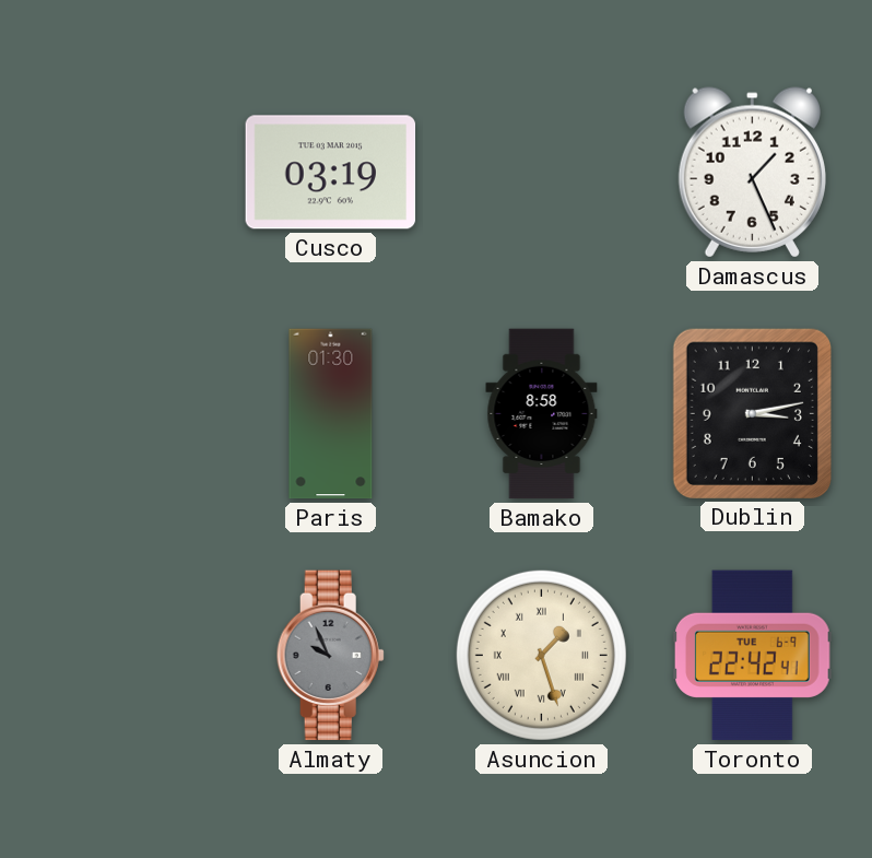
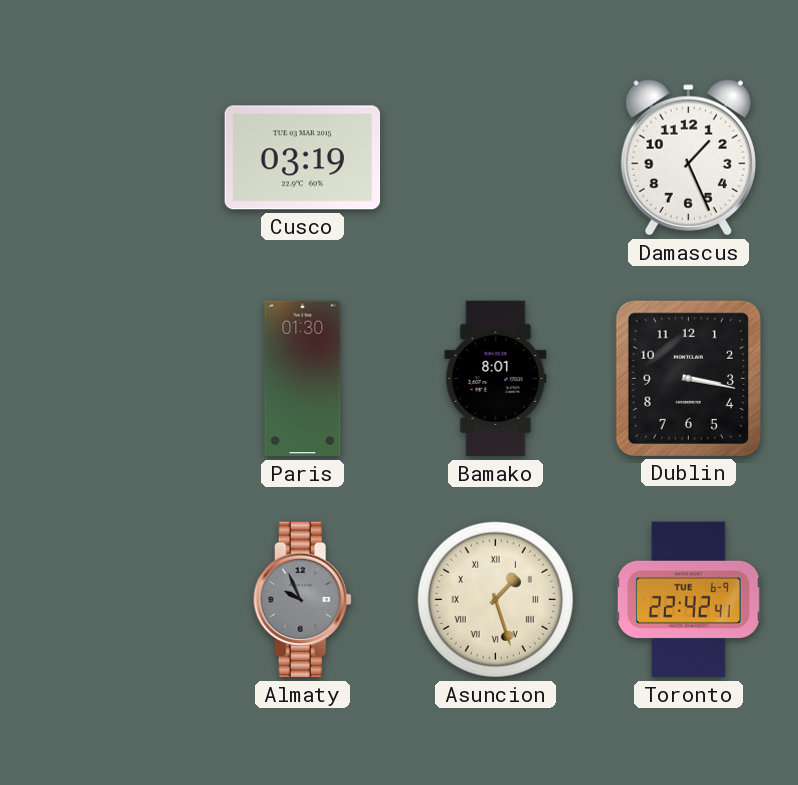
Bamako: 8:58 -> 8:01
Dublin: 3:13 -> 3:17
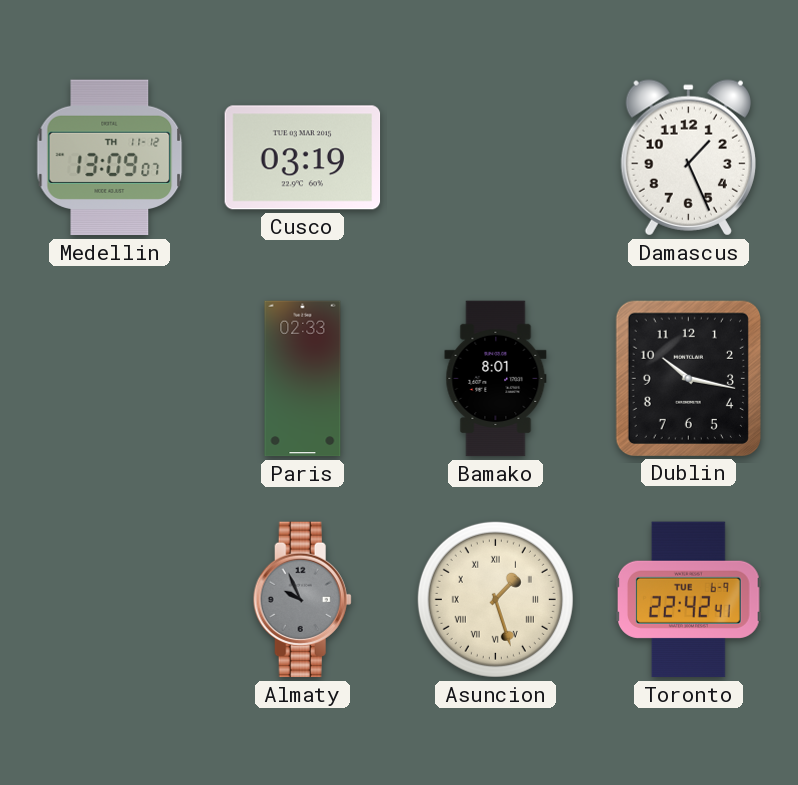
Medellin: none -> 13:09
Paris: 01:30 -> 02:33
Dublin: 3:17 -> 10:17
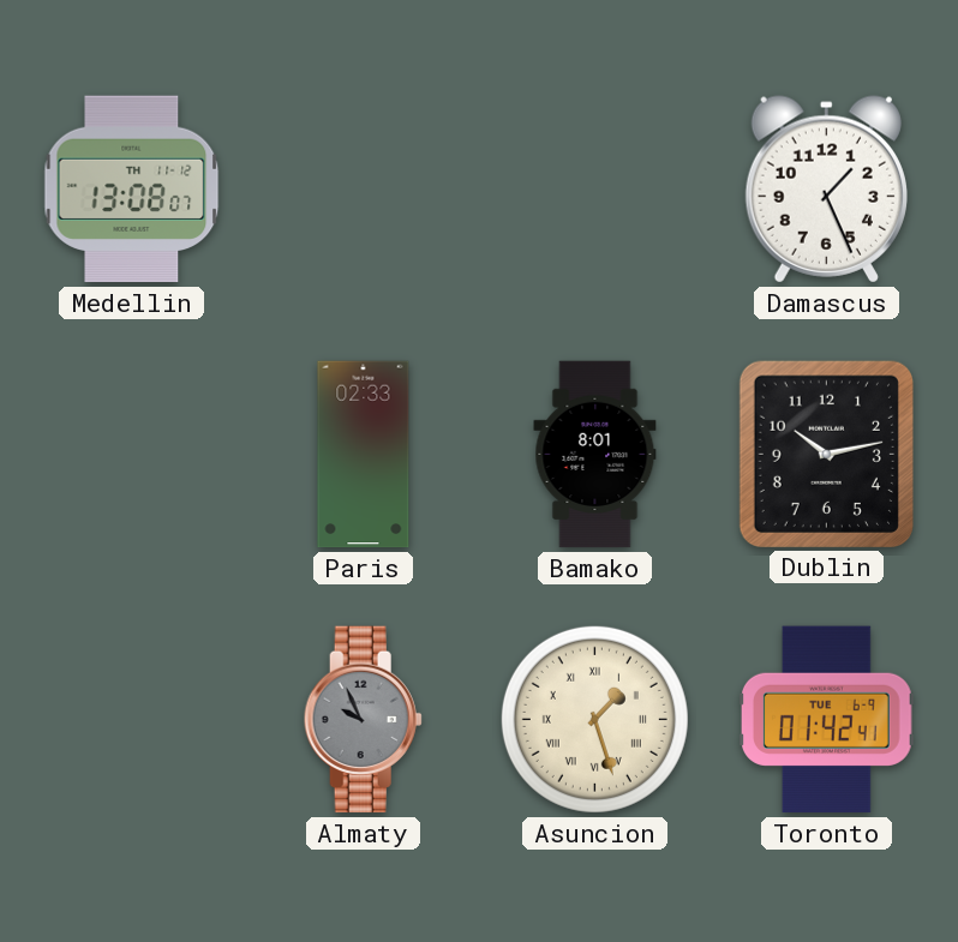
Medellin: 13:09 -> 13:08
Cusco: 03:19 -> none
Dublin: 10:17 -> 10:13
Toronto: 22:42 -> 01:42
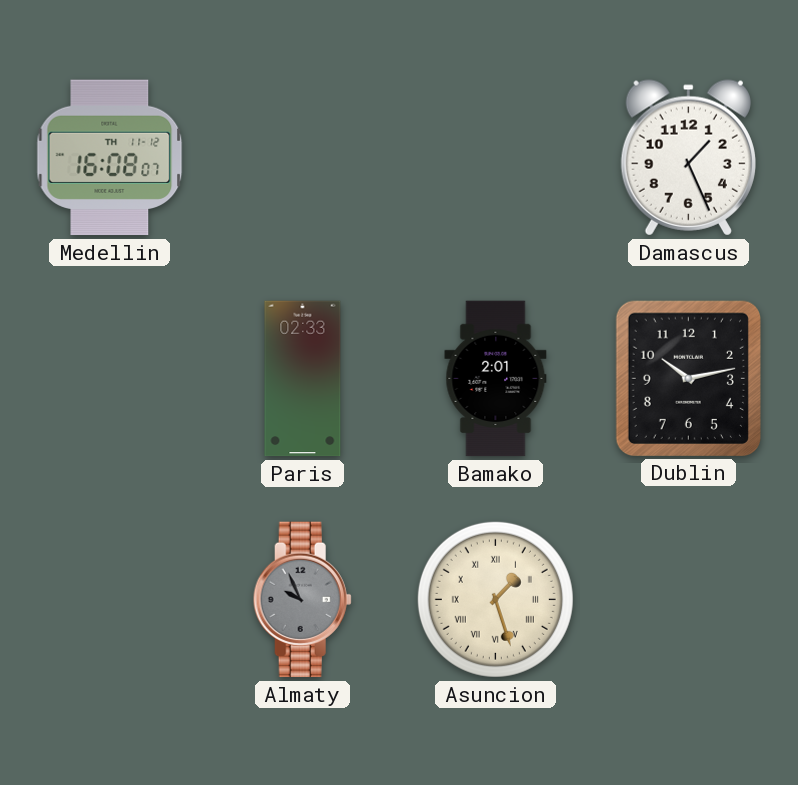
Medellin: 13:08 -> 16:08
Bamako: 8:01 -> 2:01
Toronto: 01:42 -> none
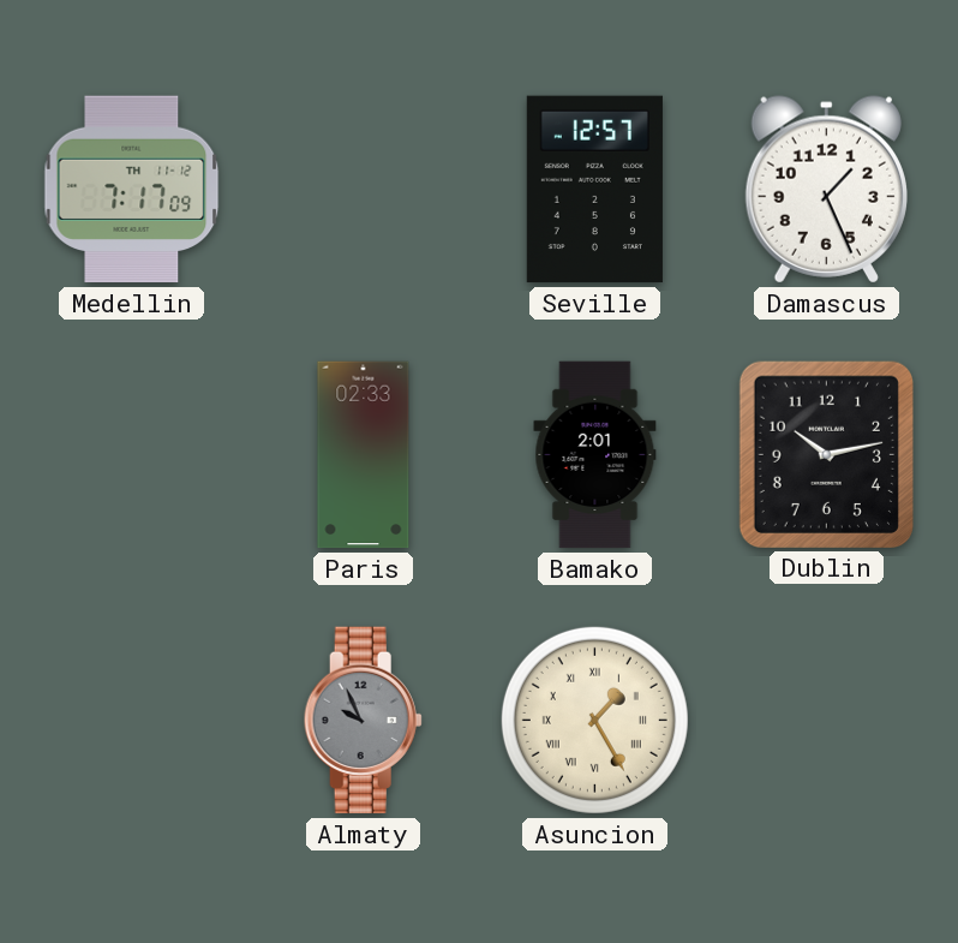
Medellin: 16:08 -> 7:17
Seville: none -> 12:57
Asuncion: 1:27 -> 1:25
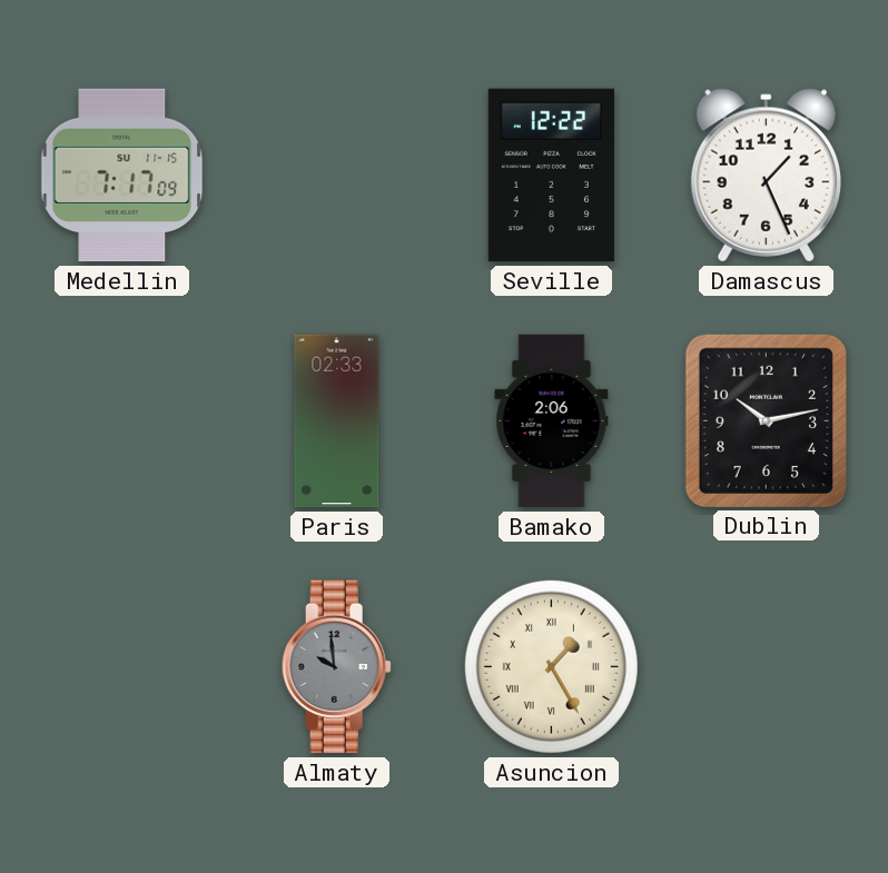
Medellin date: TH 11-12 -> SU 11-15
Seville: 12:57 -> 12:22
Bamako: 2:01 -> 2:06
Almaty: 9:56 -> 9:59
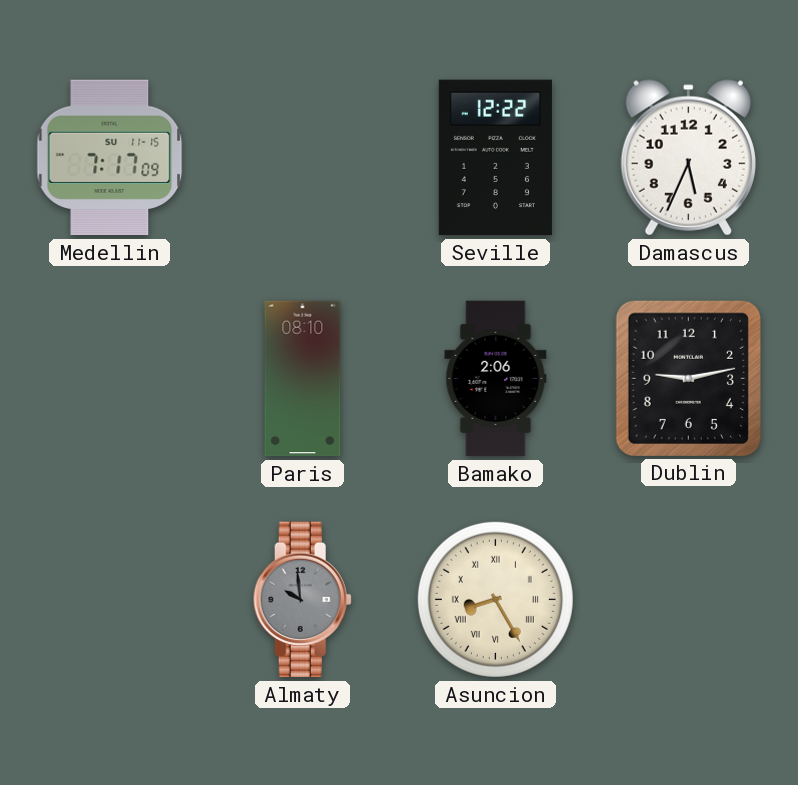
Damascus: 1:26 -> 5:34
Paris: 02:33 -> 08:10
Dublin: 10:13 -> 9:13
Asuncion: 1:25 -> 8:25
